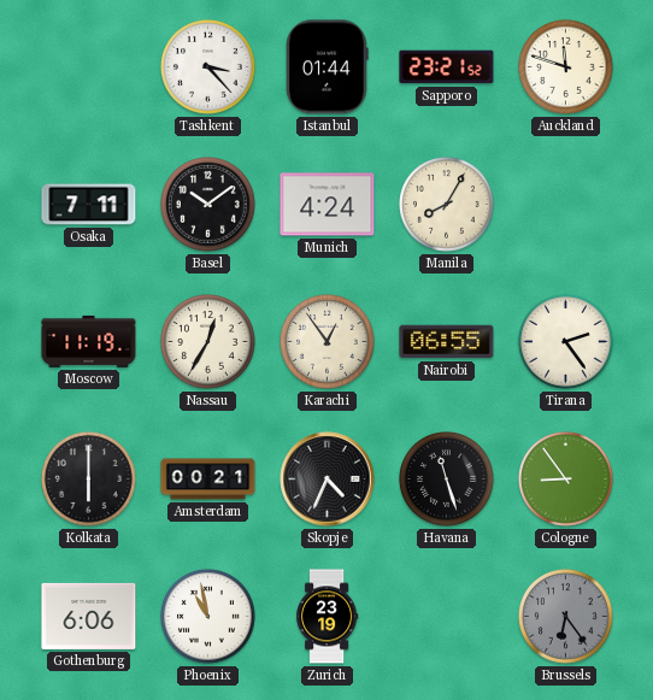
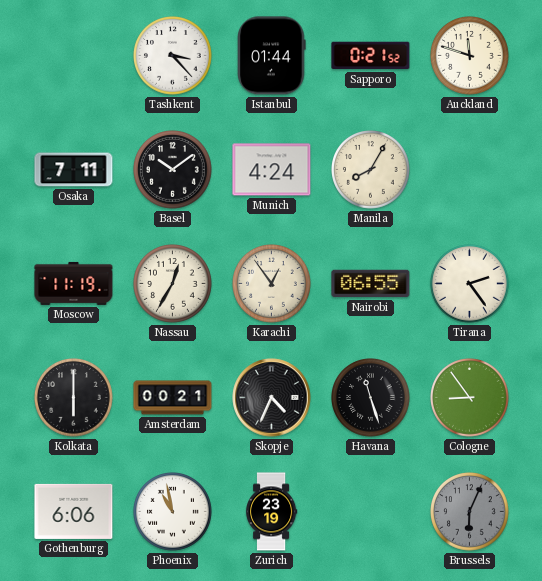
Sapporo: 23:21 -> 0:21
Brussels: 6:24 -> 6:04
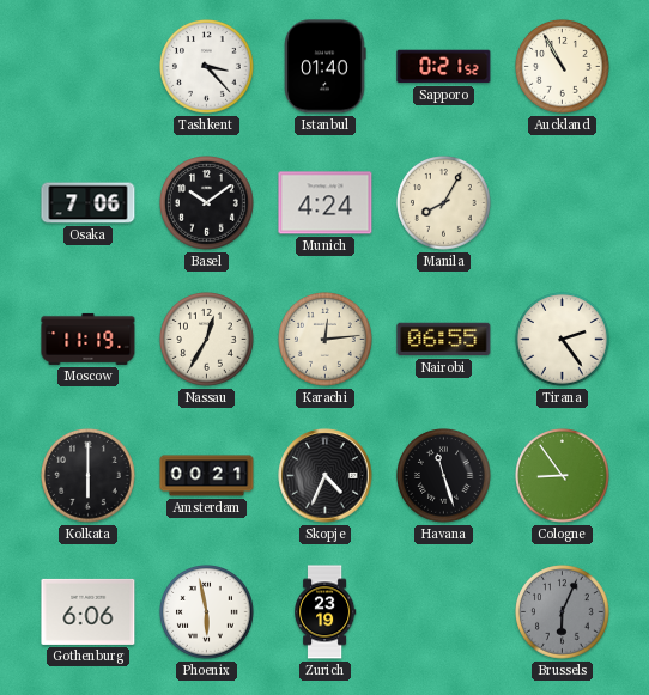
Istanbul: 01:44 -> 01:40
Auckland: 11:48 -> 10:55
Osaka: 7:11 -> 7:06
Karachi: 12:54 -> 12:14
Phoenix: 10:58 -> 5:58
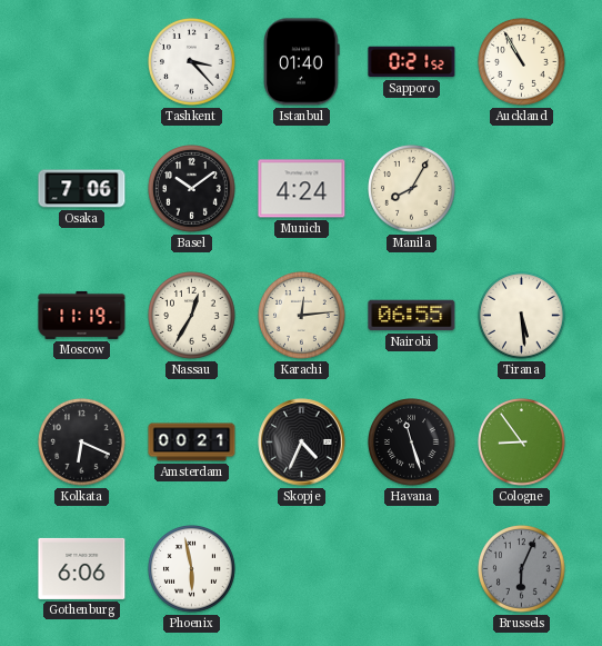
Tirana: 2:24 -> 5:29
Kolkata: 6:00 -> 6:19
Zurich: 23:19 -> none
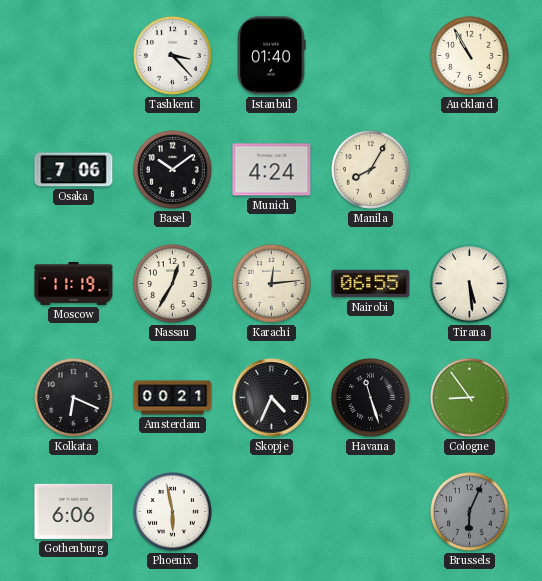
Sapporo: 0:21 -> none
